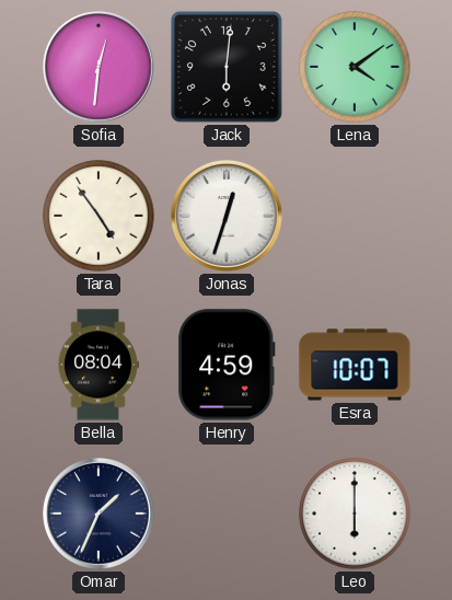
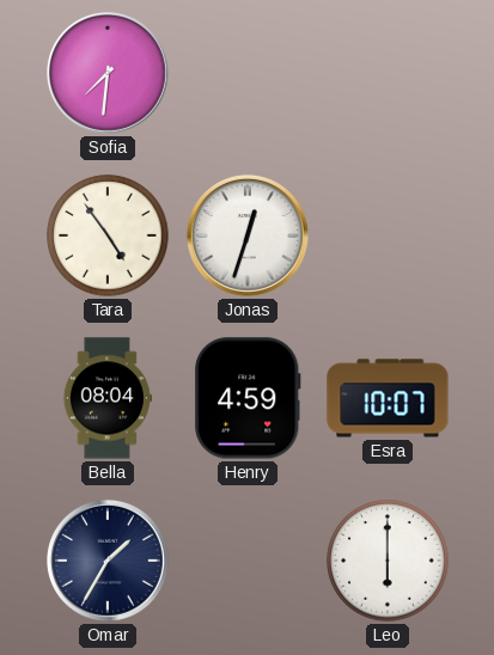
Sofia: 12:31 -> 7:31
Jack: 6:01 -> none
Lena: 4:09 -> none
Omar: 1:34 -> 1:35
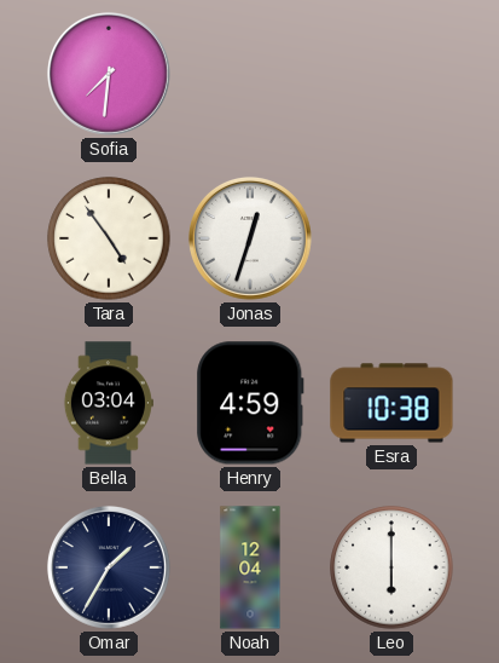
Bella: 08:04 -> 03:04
Esra: 10:07 -> 10:38
Noah: none -> 12:04
